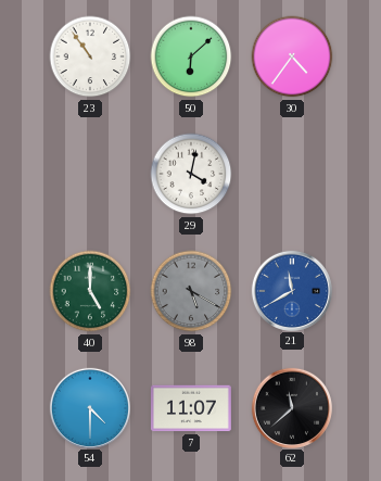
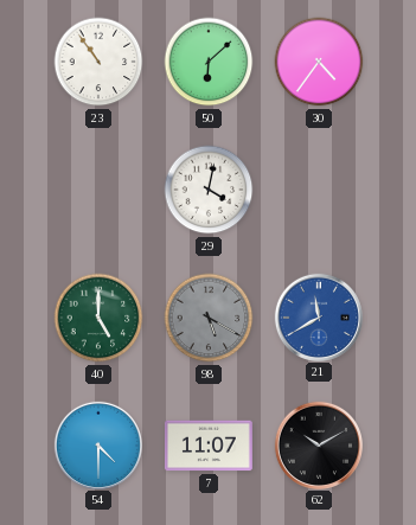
62: 11:38 -> 10:10
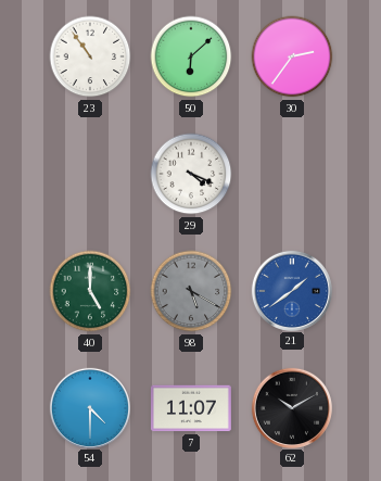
30: 4:36 -> 2:36
29: 4:02 -> 4:19
21: 11:40 -> 1:39
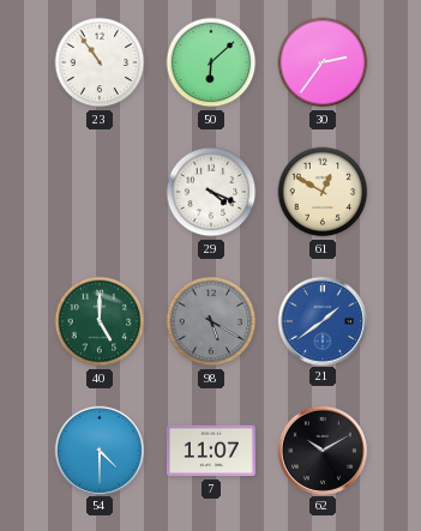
61: none -> 12:50
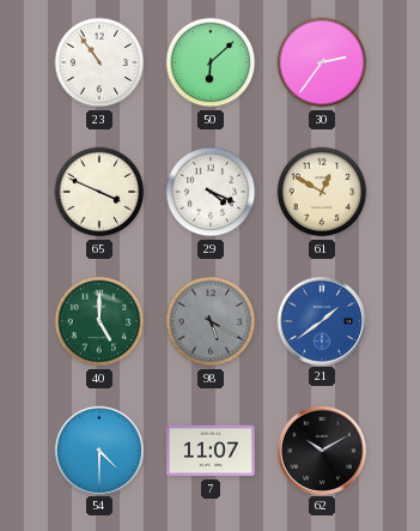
65: none -> 3:49
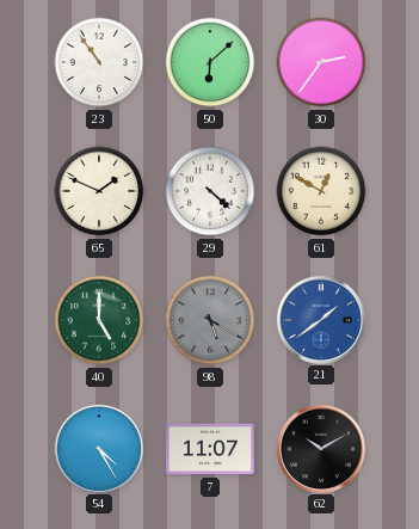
65: 3:49 -> 1:49
29: 4:19 -> 4:22
54: 4:30 -> 4:25
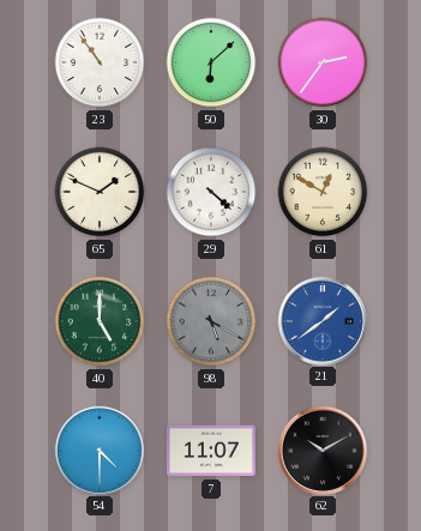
54: 4:25 -> 4:30
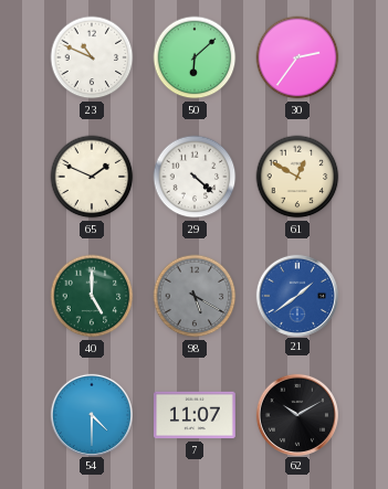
23: 10:54 -> 10:49
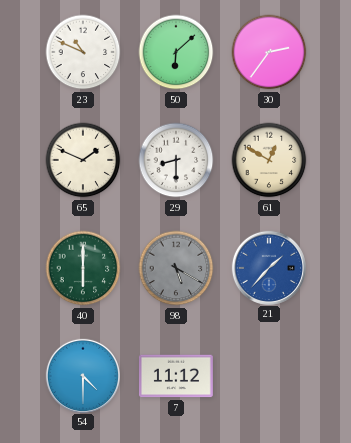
29: 4:22 -> 8:30
40: 5:00 -> 6:00
21: 1:39 -> 1:37
7: 11:07 -> 11:12
62: 10:10 -> none
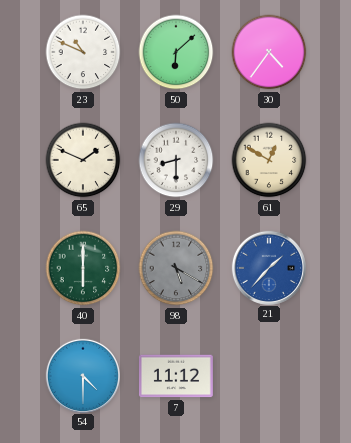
30: 2:36 -> 4:36
